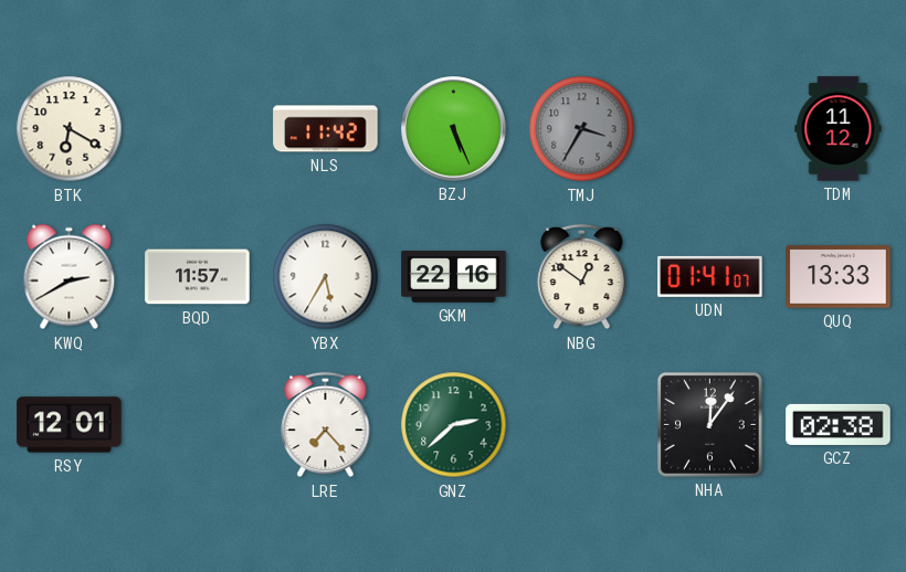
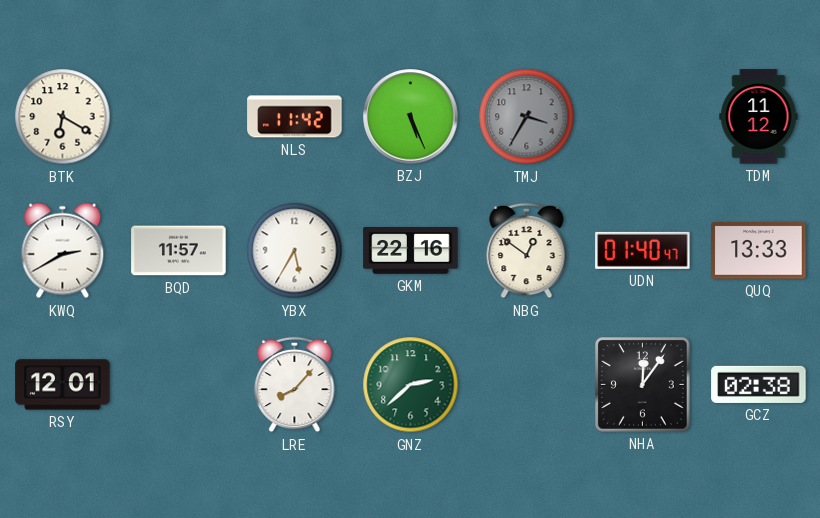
UDN: 01:41 -> 01:40
LRE: 7:23 -> 8:07
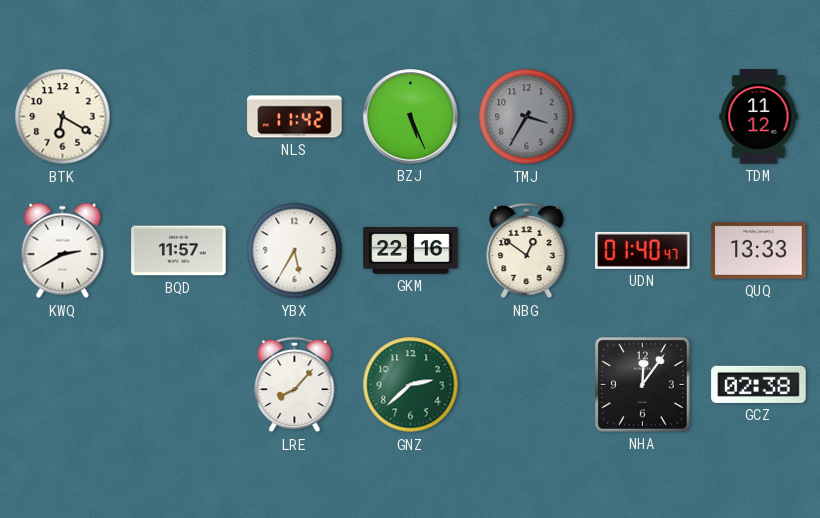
RSY: 12:01 -> none
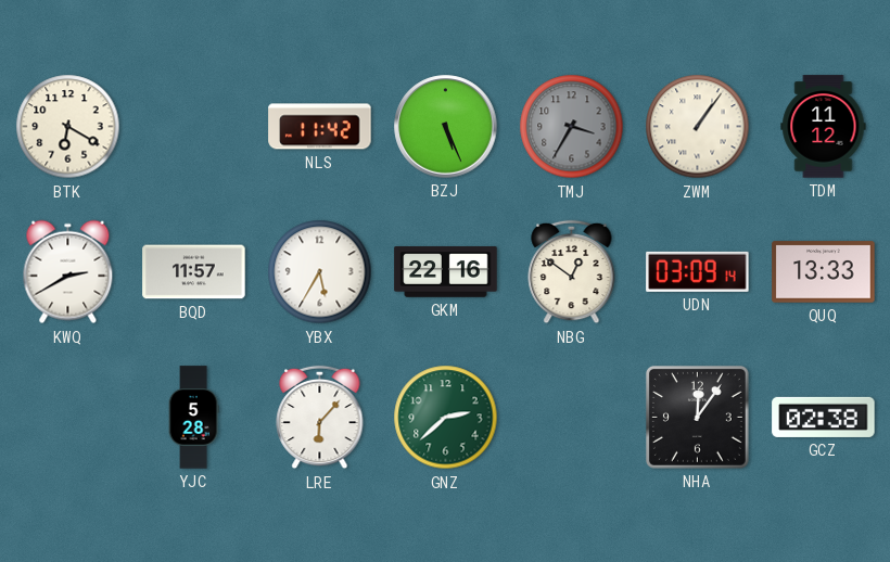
ZWM: none -> 1:06
UDN: 01:40 -> 03:09
YJC: none -> 5:28
LRE: 8:07 -> 6:07
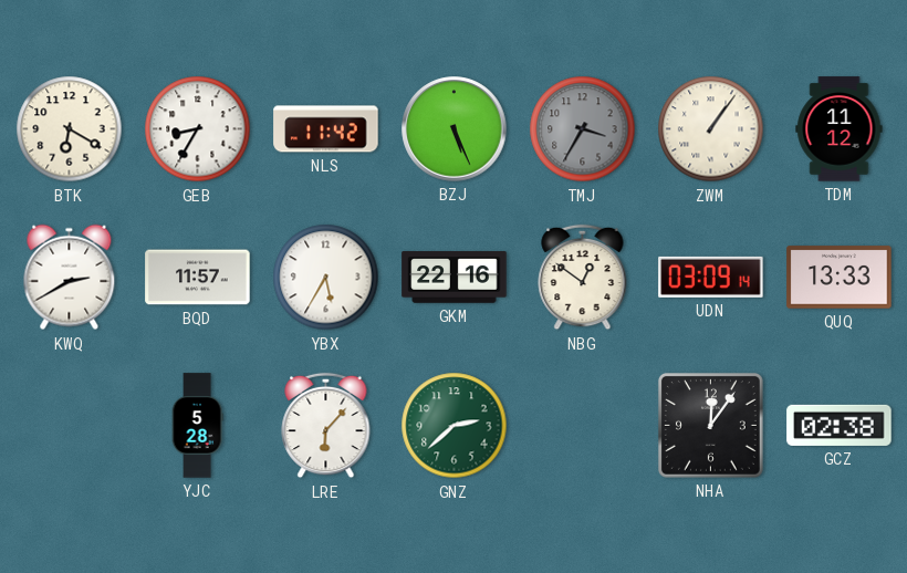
GEB: none -> 8:35
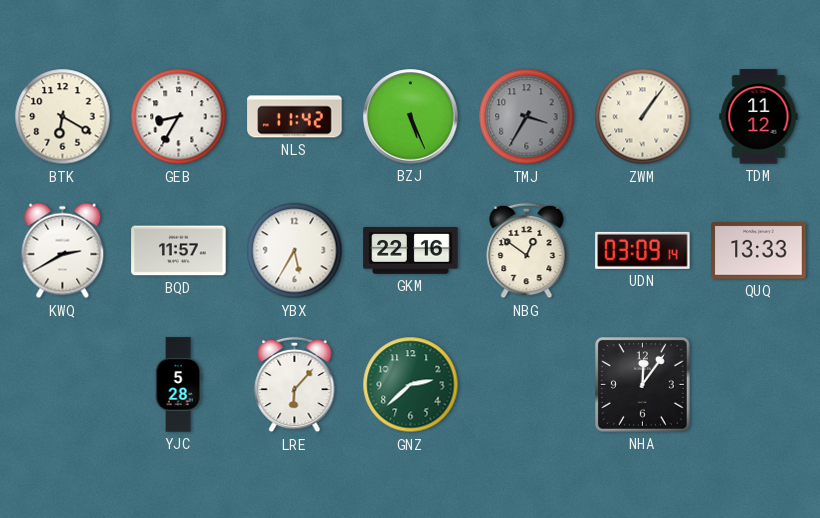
GCZ: 02:38 -> none
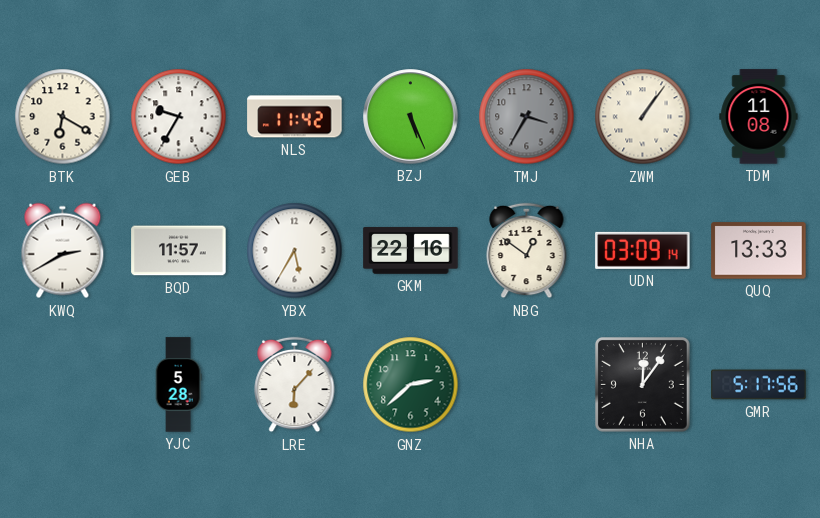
GEB: 8:35 -> 9:35
TDM: 11:12 -> 11:08
GMR: none -> 5:17
